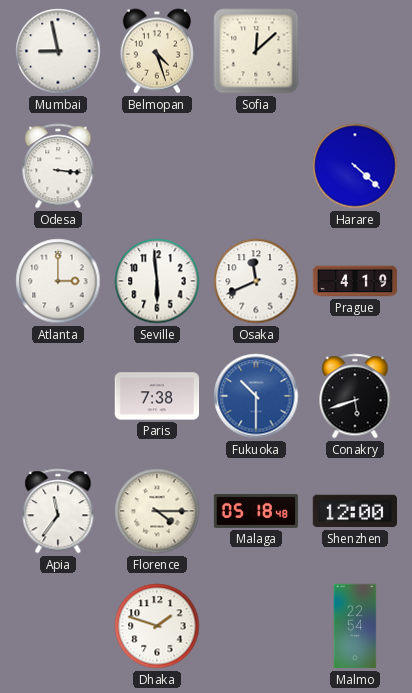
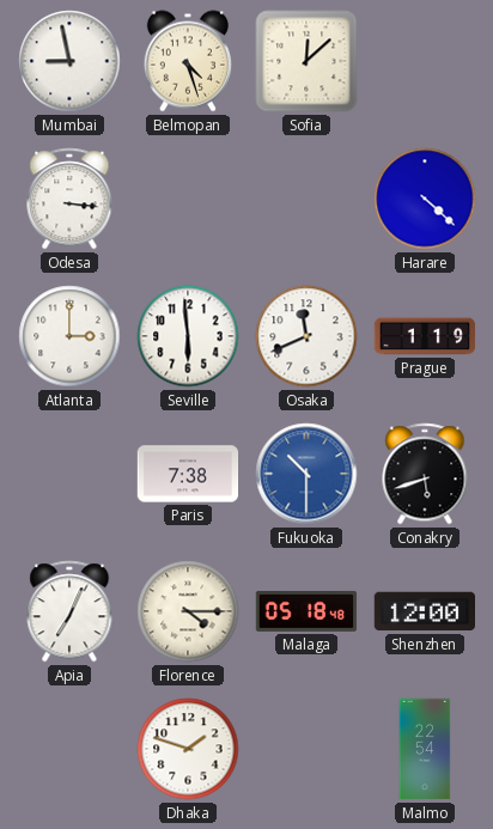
Prague: 4:19 -> 1:19
Apia: 11:36 -> 7:04
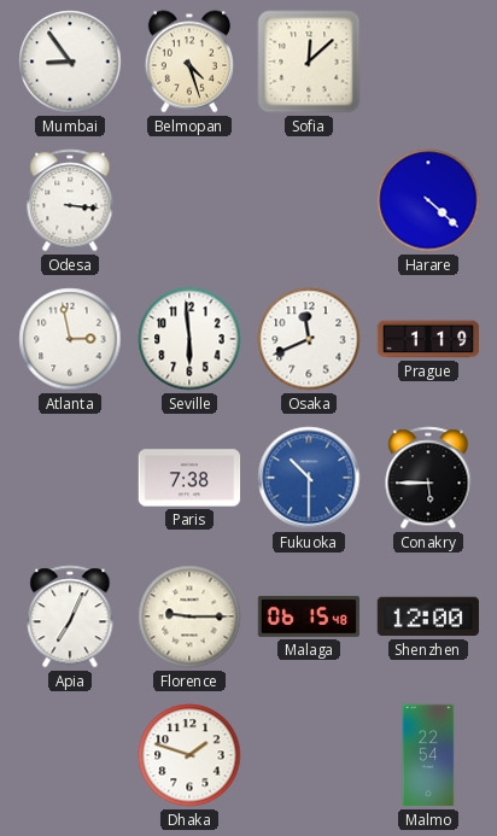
Mumbai: 8:58 -> 8:54
Atlanta: 3:00 -> 2:58
Conakry: 5:42 -> 5:45
Florence: 4:15 -> 9:15
Malaga: 05:18 -> 06:15
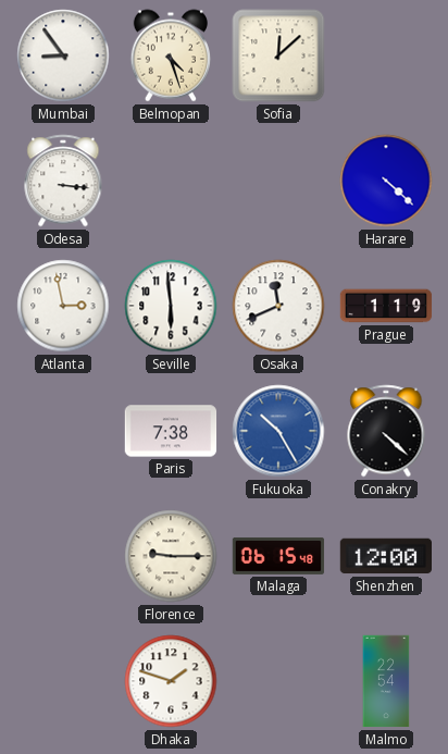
Fukuoka: 10:30 -> 10:25
Conakry: 5:45 -> 4:22
Apia: 7:04 -> none
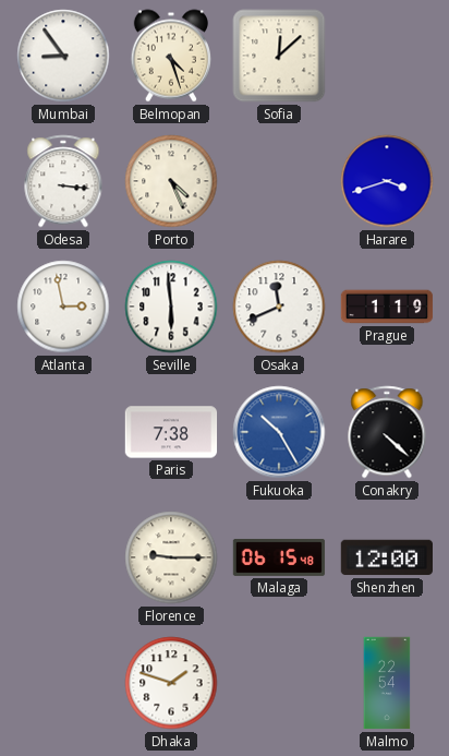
Porto: none -> 4:26
Harare: 4:22 -> 3:42
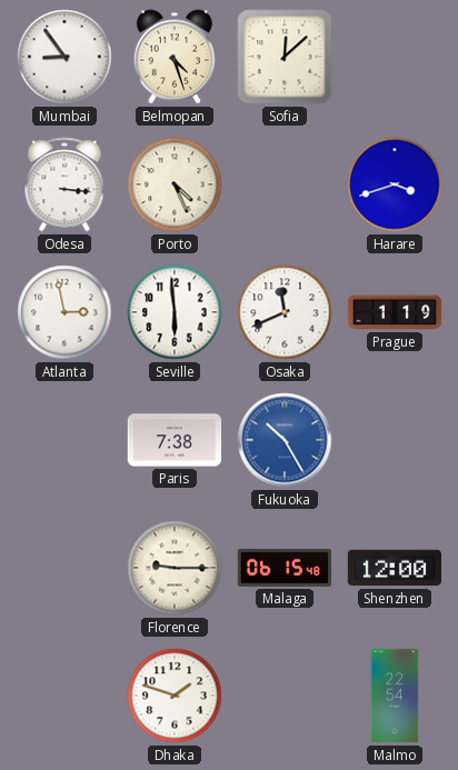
Conakry: 4:22 -> none
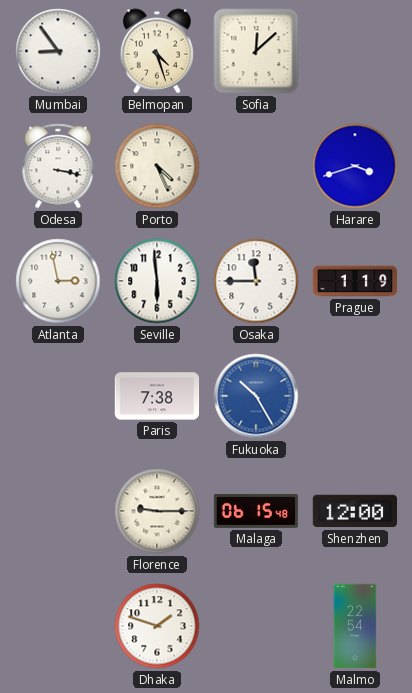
Odesa: 3:16 -> 3:17
Osaka: 11:41 -> 11:45
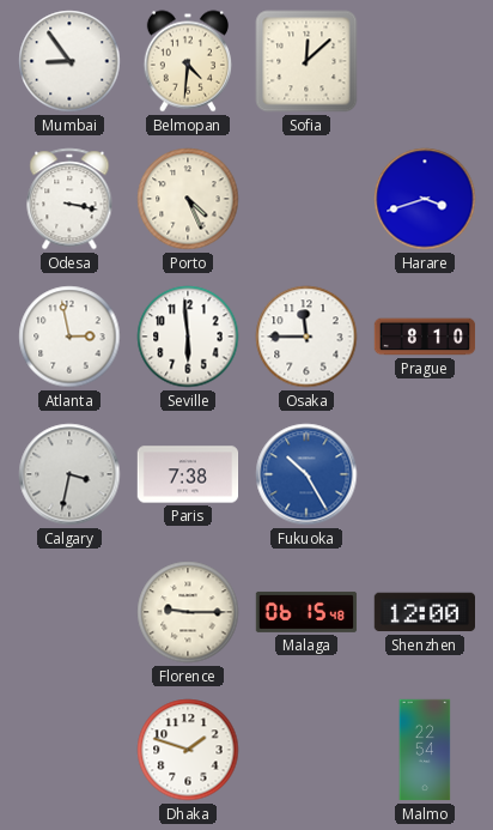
Belmopan: 4:27 -> 4:31
Prague: 1:19 -> 8:10
Calgary: none -> 3:32
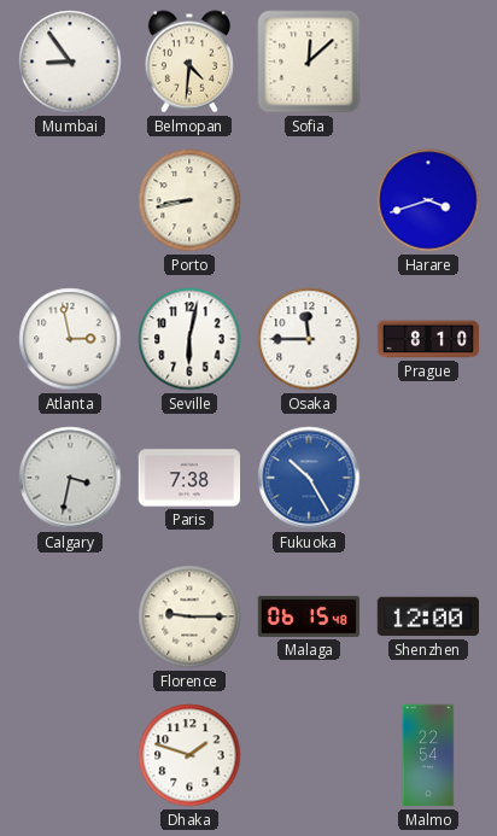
Odesa: 3:17 -> none
Porto: 4:26 -> 8:43
Seville: 5:59 -> 6:02
